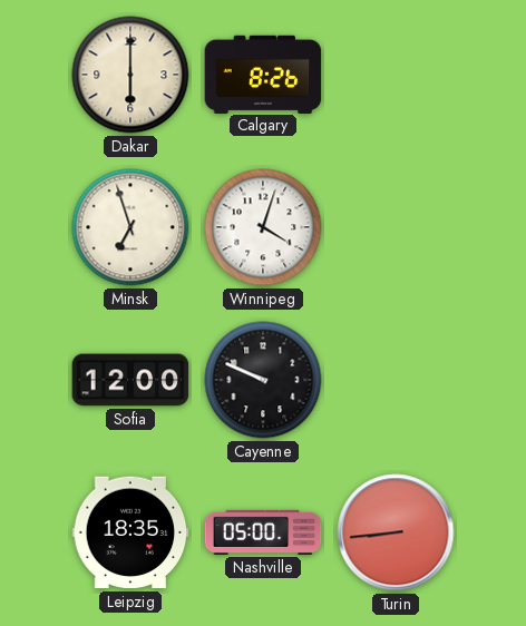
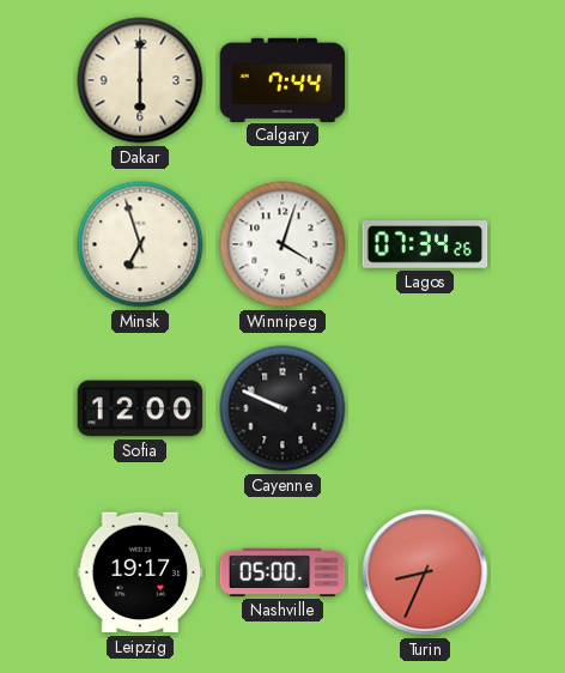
Calgary: 8:26 -> 7:44
Lagos: none -> 07:34
Leipzig: 18:35 -> 19:17
Turin: 8:44 -> 8:34
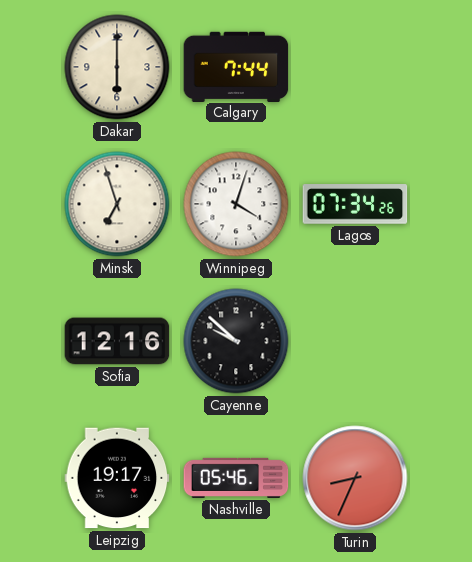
Sofia: 12:00 -> 12:16
Cayenne: 9:49 -> 9:52
Nashville: 05:00 -> 05:46
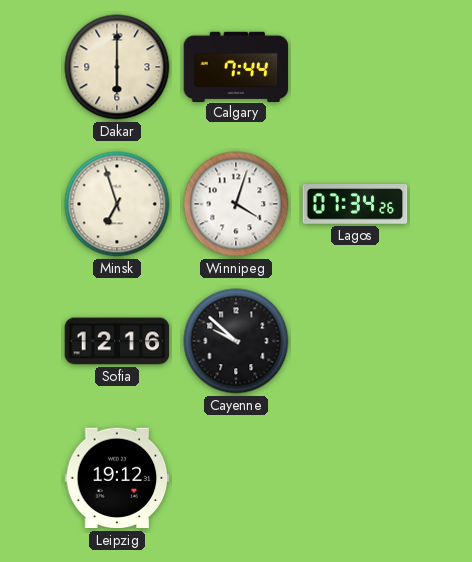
Leipzig: 19:17 -> 19:12
Nashville: 05:46 -> none
Turin: 8:34 -> none
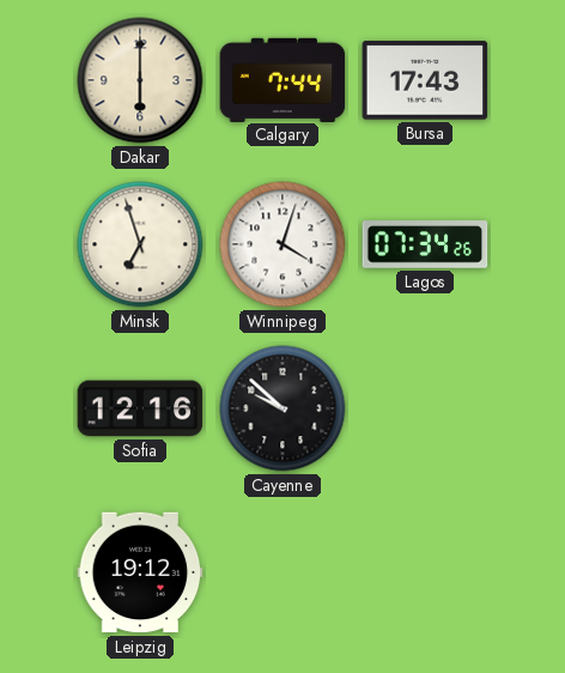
Bursa: none -> 17:43
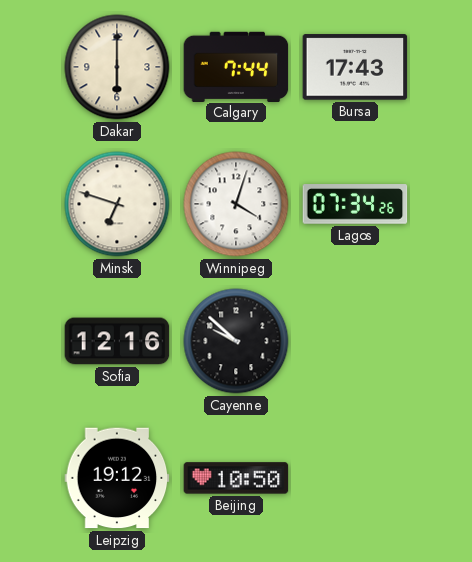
Minsk: 6:57 -> 6:48
Beijing: none -> 10:50
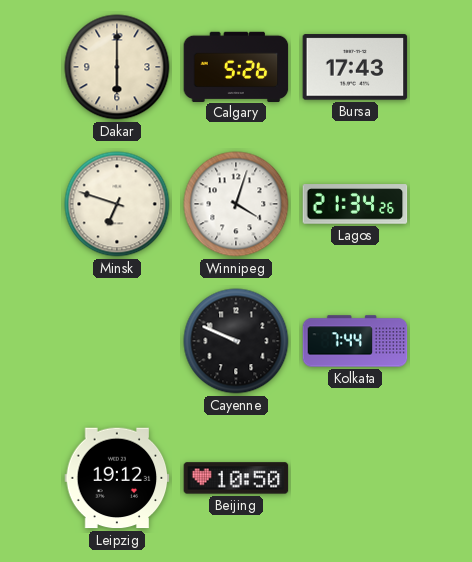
Calgary: 7:44 -> 5:26
Lagos: 07:34 -> 21:34
Sofia: 12:16 -> none
Cayenne: 9:52 -> 9:49
Kolkata: none -> 7:44
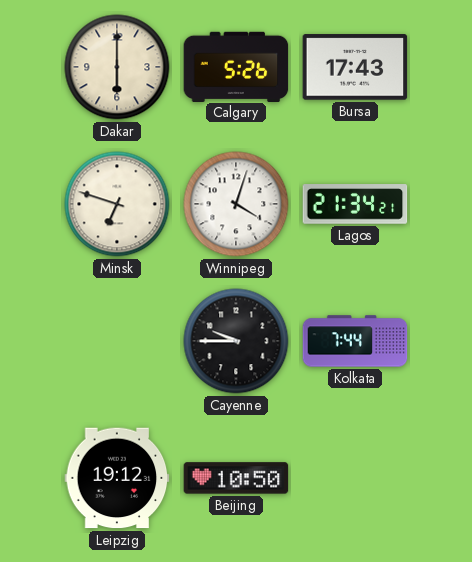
Lagos: 21:34:26 -> 21:34:21
Cayenne: 9:49 -> 9:45
